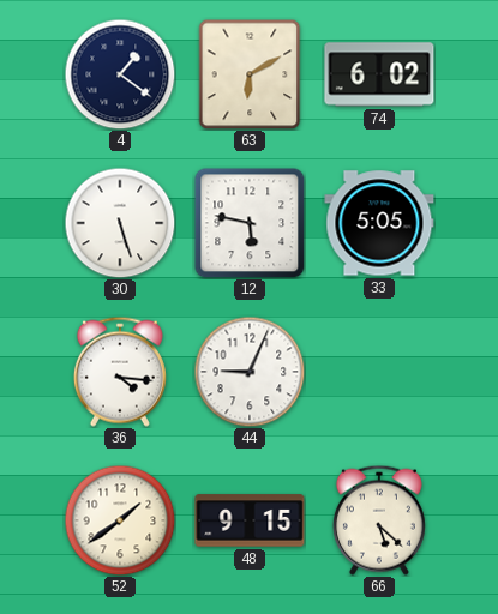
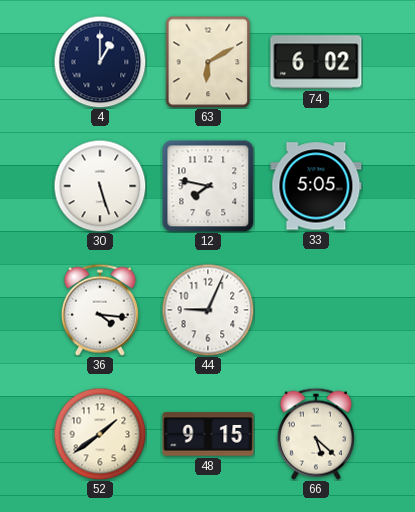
4: 1:21 -> 1:00
12: 5:47 -> 7:47
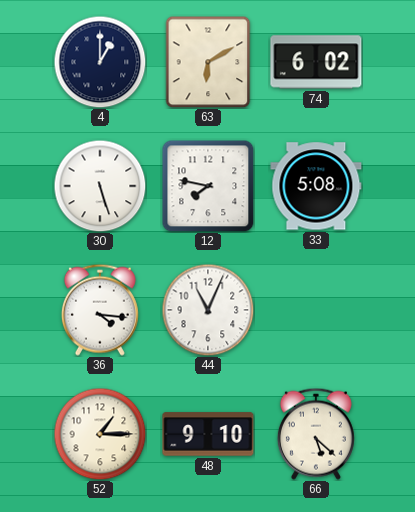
33: 5:05 -> 5:08
44: 9:04 -> 11:04
52: 1:39 -> 1:15
48: 9:15 -> 9:10
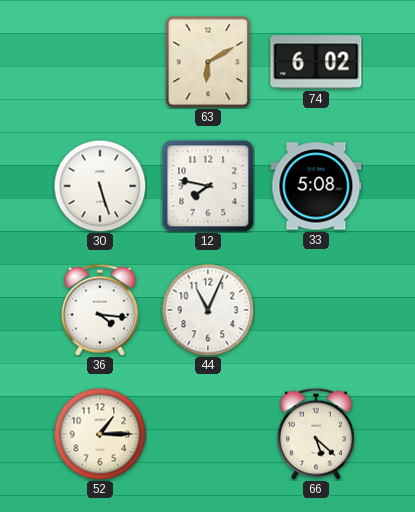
4: 1:00 -> none
48: 9:10 -> none
